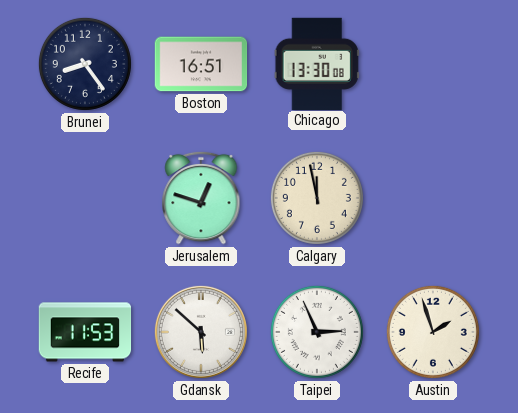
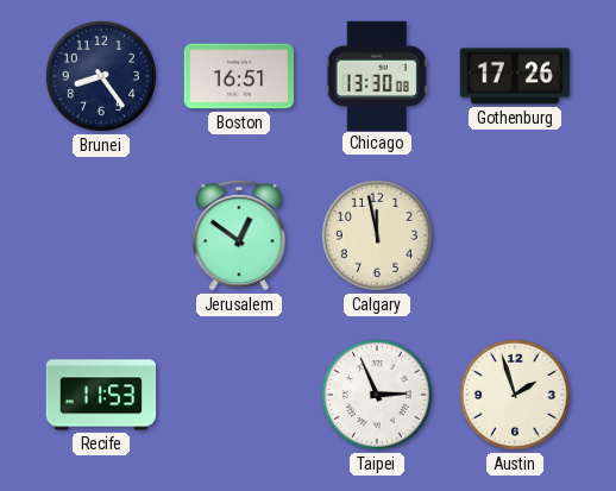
Gothenburg: none -> 17:26
Jerusalem: 12:48 -> 12:51
Gdansk: 5:52 -> none
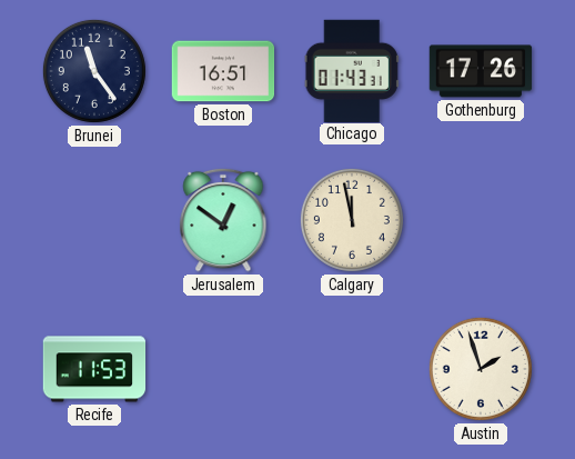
Brunei: 8:24 -> 11:24
Chicago: 13:30 -> 01:43
Taipei: 2:56 -> none
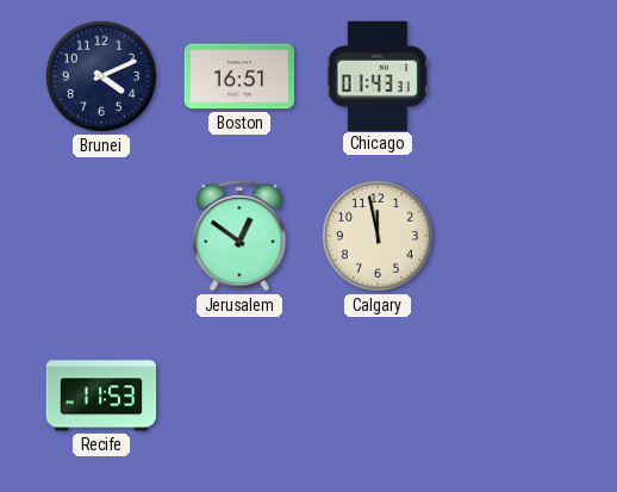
Brunei: 11:24 -> 4:11
Gothenburg: 17:26 -> none
Austin: 1:57 -> none
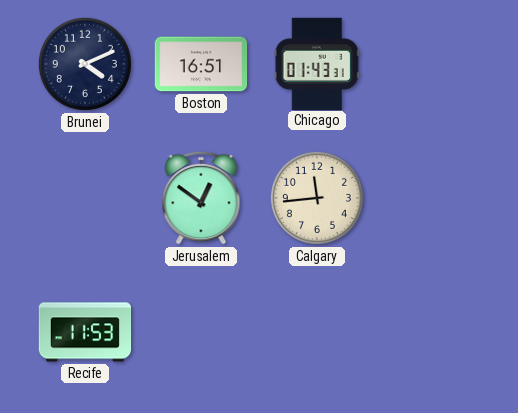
Calgary: 11:58 -> 11:44
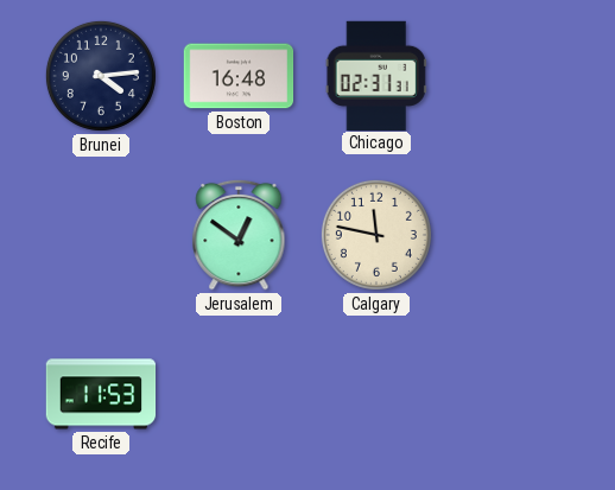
Brunei: 4:11 -> 4:14
Boston: 16:51 -> 16:48
Chicago: 01:43 -> 02:31
Calgary: 11:44 -> 11:47
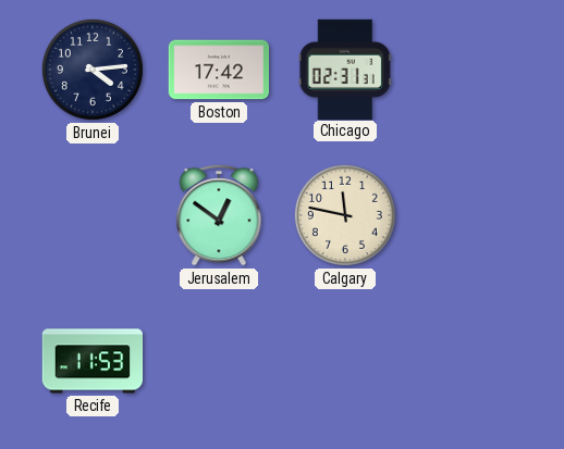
Boston: 16:48 -> 17:42
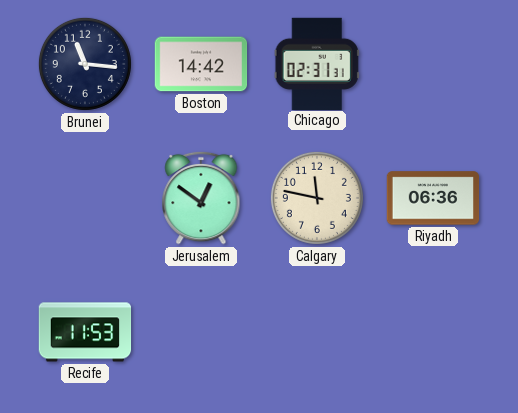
Brunei: 4:14 -> 11:16
Boston: 17:42 -> 14:42
Riyadh: none -> 06:36
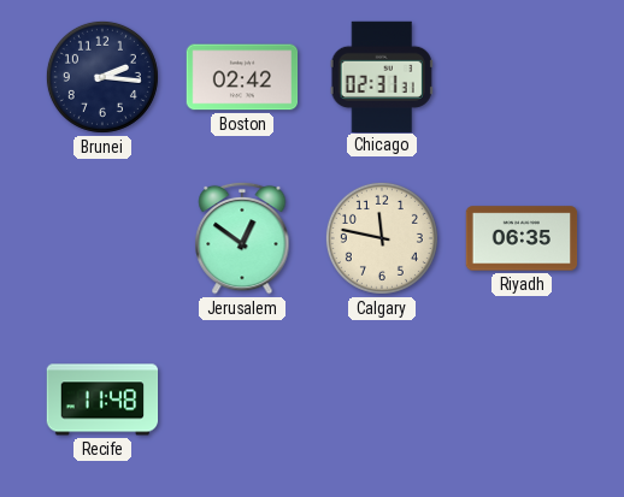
Brunei: 11:16 -> 2:16
Boston: 14:42 -> 02:42
Riyadh: 06:36 -> 06:35
Recife: 11:53 -> 11:48
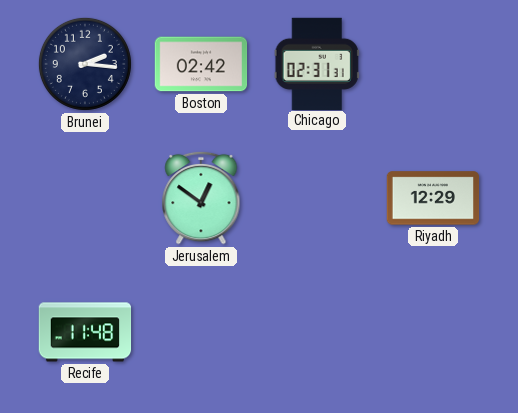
Calgary: 11:47 -> none
Riyadh: 06:35 -> 12:29
